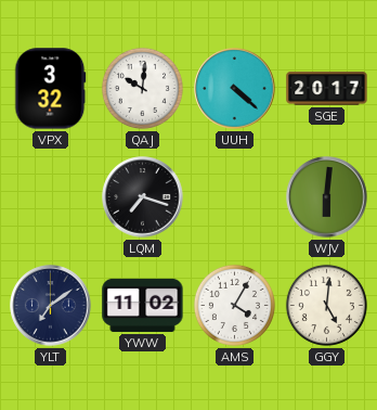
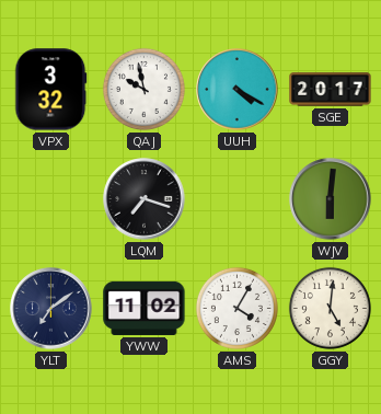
QAJ: 10:01 -> 9:58
UUH: 4:22 -> 4:20
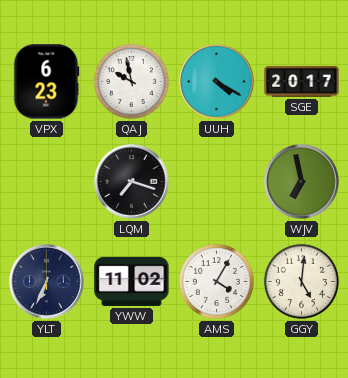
VPX: 3:32 -> 6:23
WJV: 6:01 -> 6:58
YLT: 7:09 -> 6:34
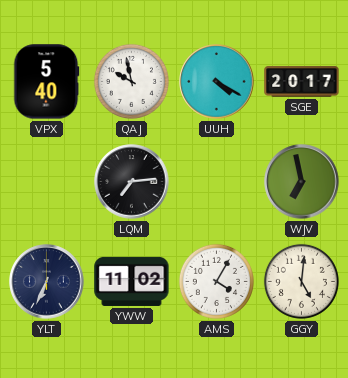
VPX: 6:23 -> 5:40
LQM: 7:18 -> 7:14
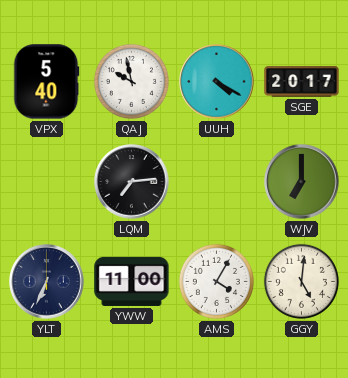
WJV: 6:58 -> 7:00
YWW: 11:02 -> 11:00
